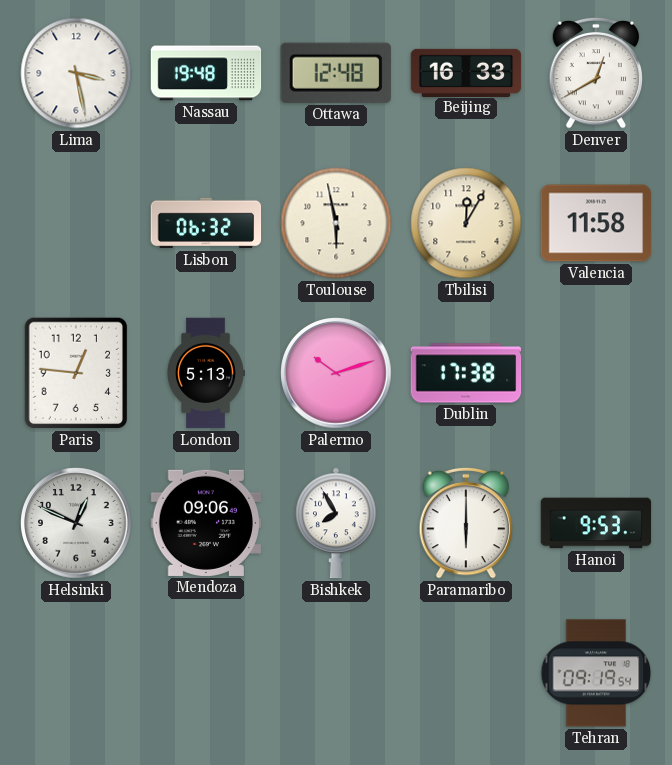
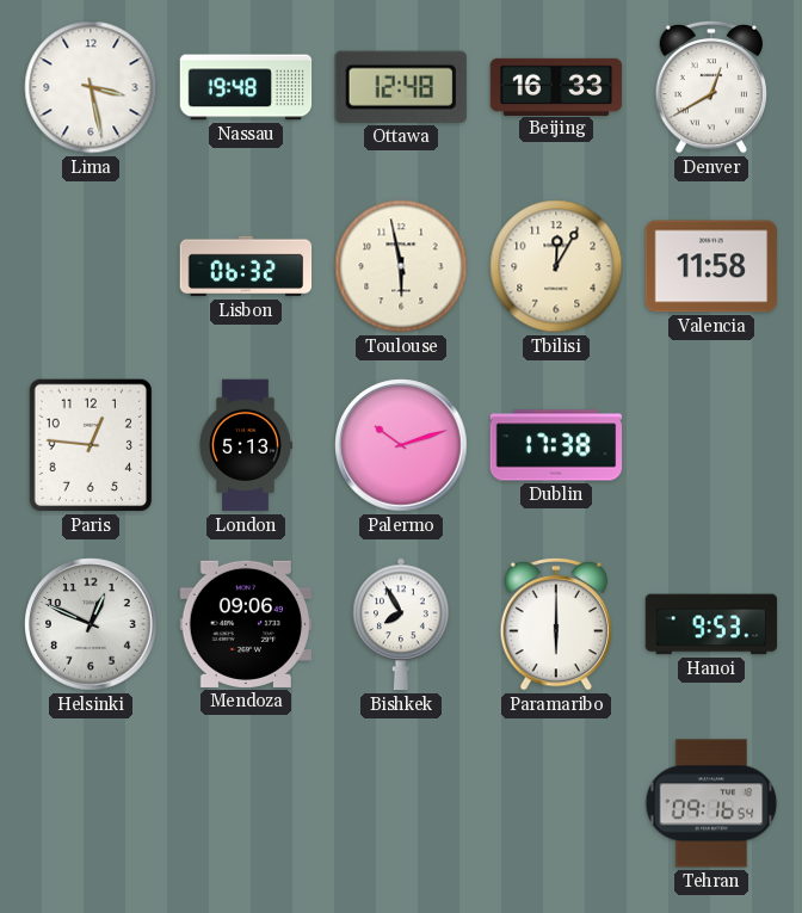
Tehran: 09:19 -> 09:16
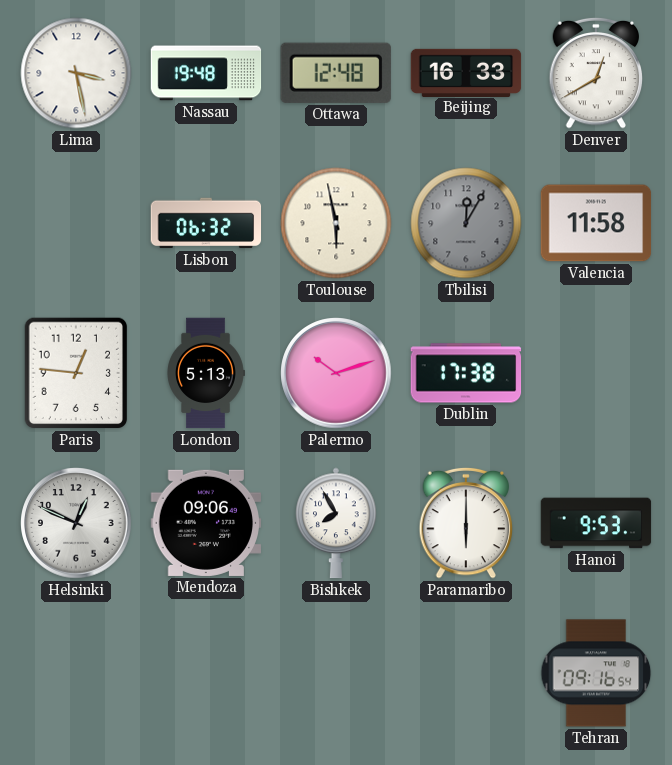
Tbilisi dial: cream -> grey
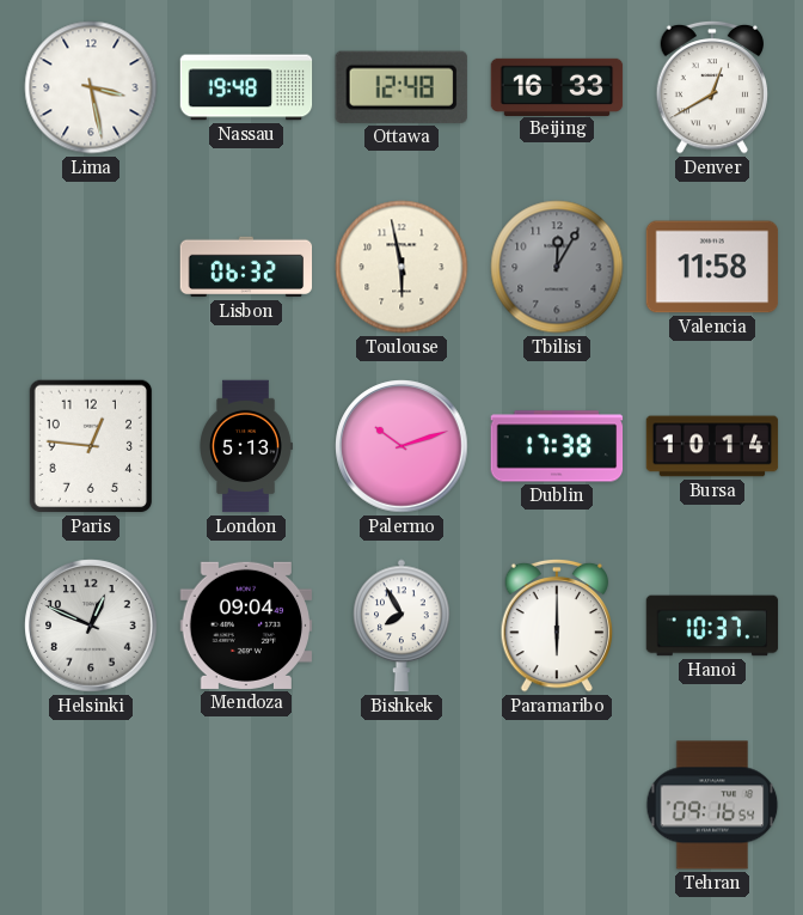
Bursa: none -> 10:14
Mendoza: 09:06 -> 09:04
Hanoi: 9:53 -> 10:37
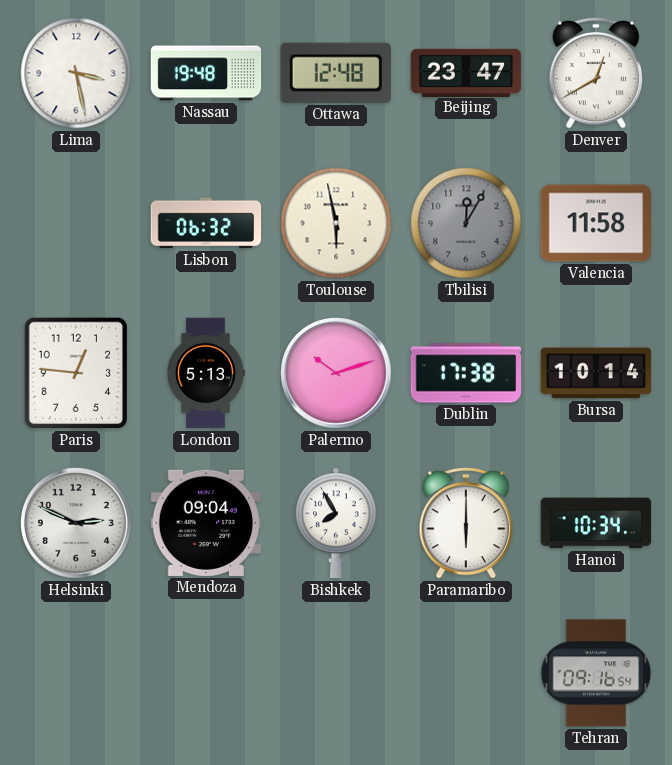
Beijing: 16:33 -> 23:47
Helsinki: 12:49 -> 2:49
Hanoi: 10:37 -> 10:34
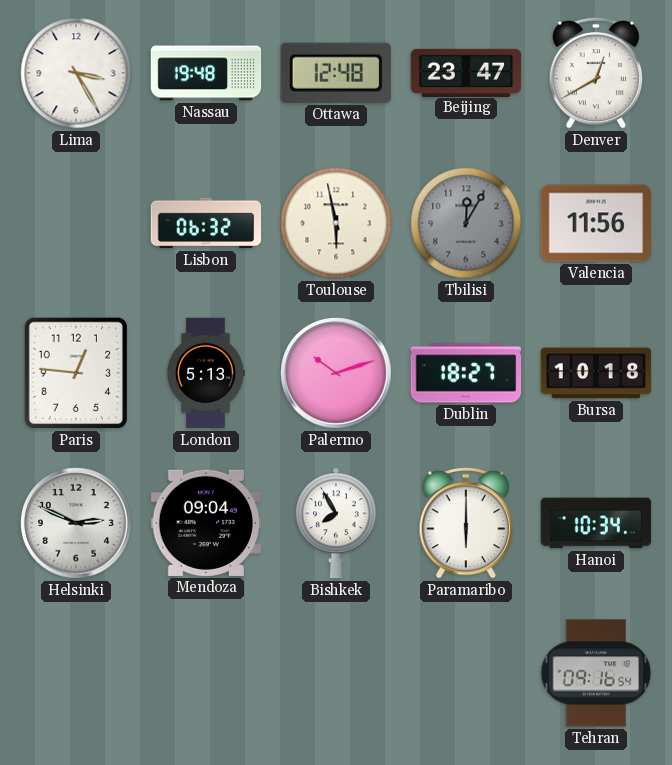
Lima: 3:28 -> 3:25
Valencia: 11:58 -> 11:56
Dublin: 17:38 -> 18:27
Bursa: 10:14 -> 10:18
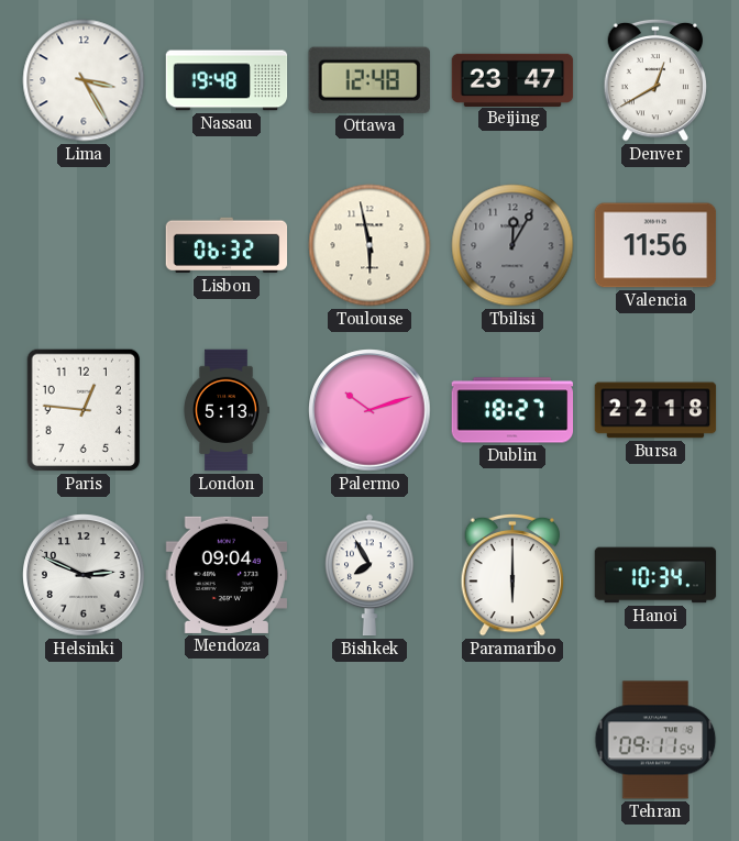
Bursa: 10:18 -> 22:18
Tehran: 09:16 -> 09:11
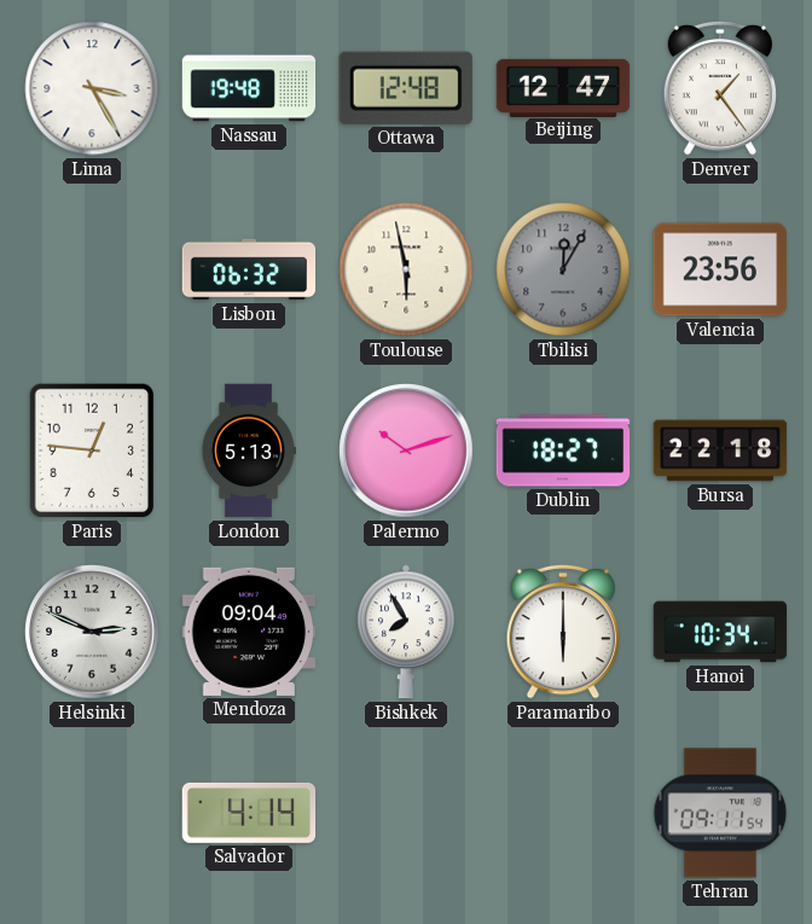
Beijing: 23:47 -> 12:47
Denver: 12:40 -> 1:24
Valencia: 11:56 -> 23:56
Salvador: none -> 4:14
